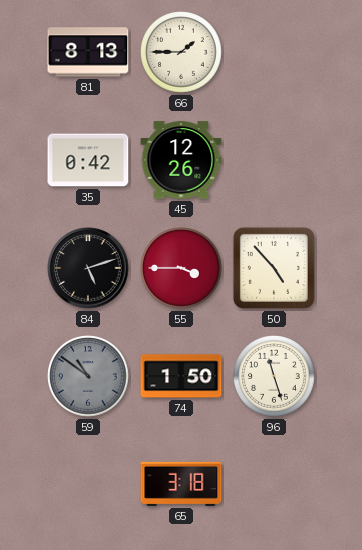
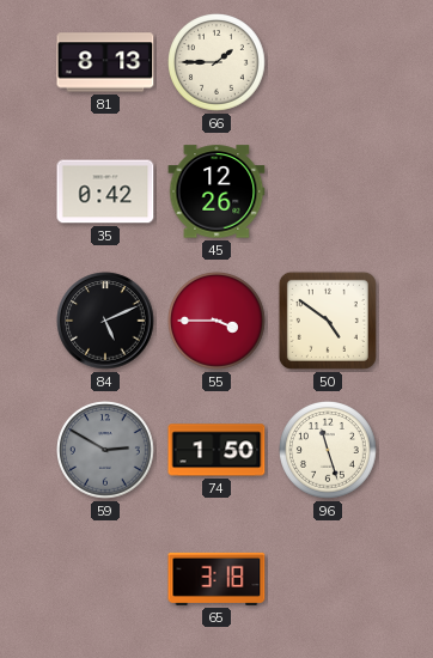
84: 5:12 -> 5:11
50: 4:53 -> 4:51
59: 10:51 -> 2:50
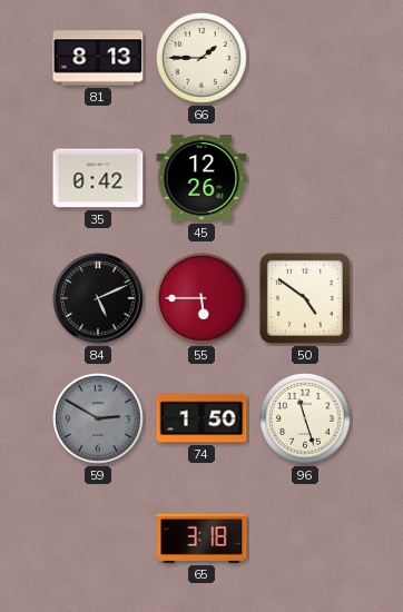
55: 3:45 -> 5:45
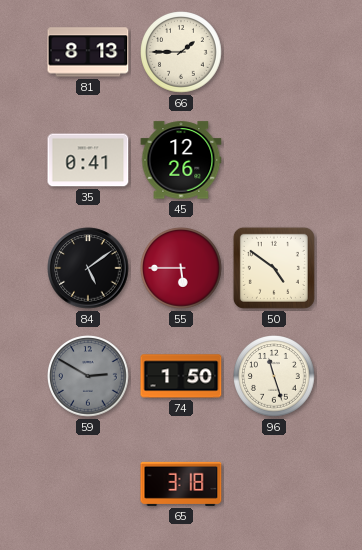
35: 0:42 -> 0:41
84: 5:11 -> 5:09
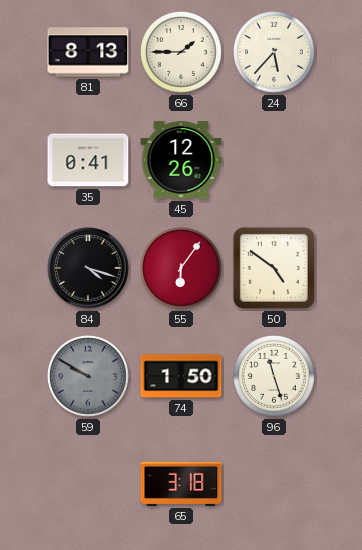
24: none -> 5:37
84: 5:09 -> 4:18
55: 5:45 -> 6:06
59: 2:50 -> 9:50
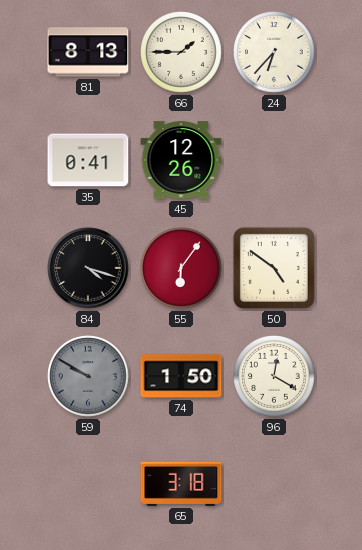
24: 5:37 -> 6:37
96: 11:27 -> 12:20
